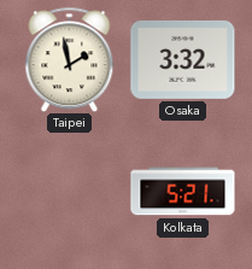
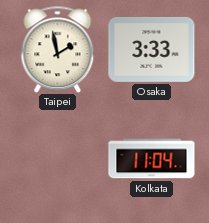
Osaka: 3:32 -> 3:33
Kolkata: 5:21 -> 11:04
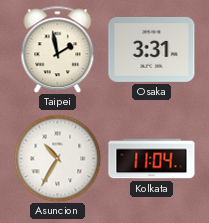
Osaka: 3:33 -> 3:31
Asuncion: none -> 10:35
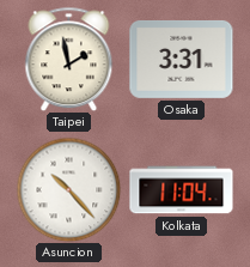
Asuncion: 10:35 -> 10:23
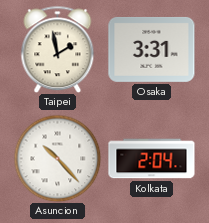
Kolkata: 11:04 -> 2:04
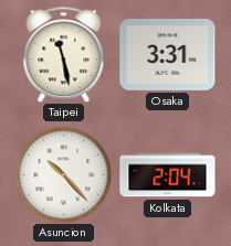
Taipei: 1:58 -> 11:28
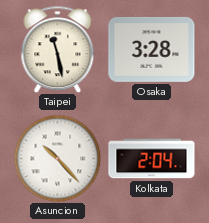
Osaka: 3:31 -> 3:28
